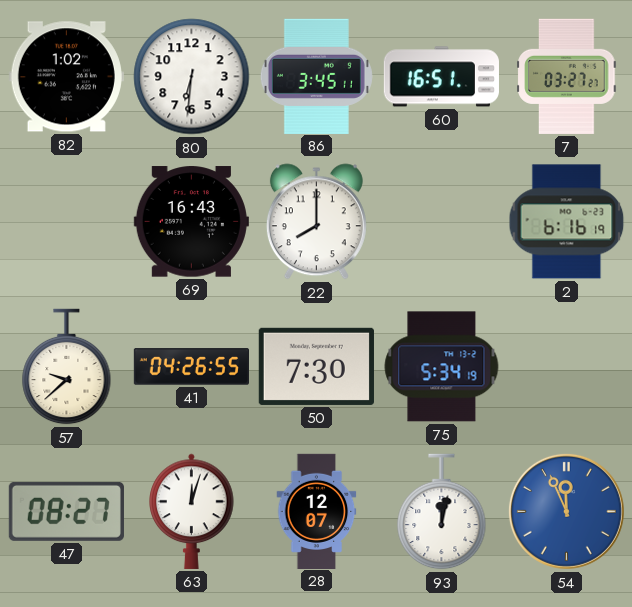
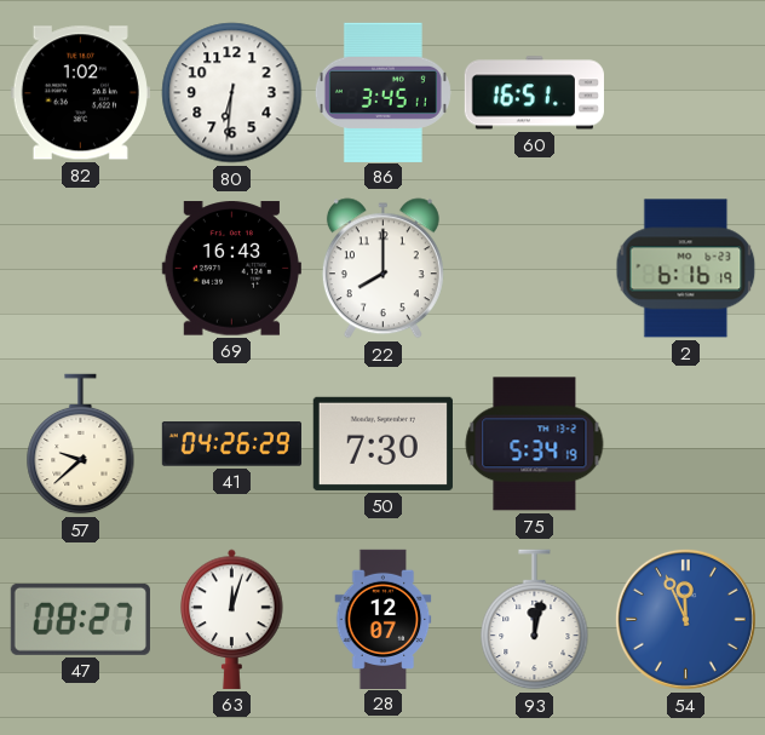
7: 03:27 -> none
41: 04:26:55 -> 04:26:29
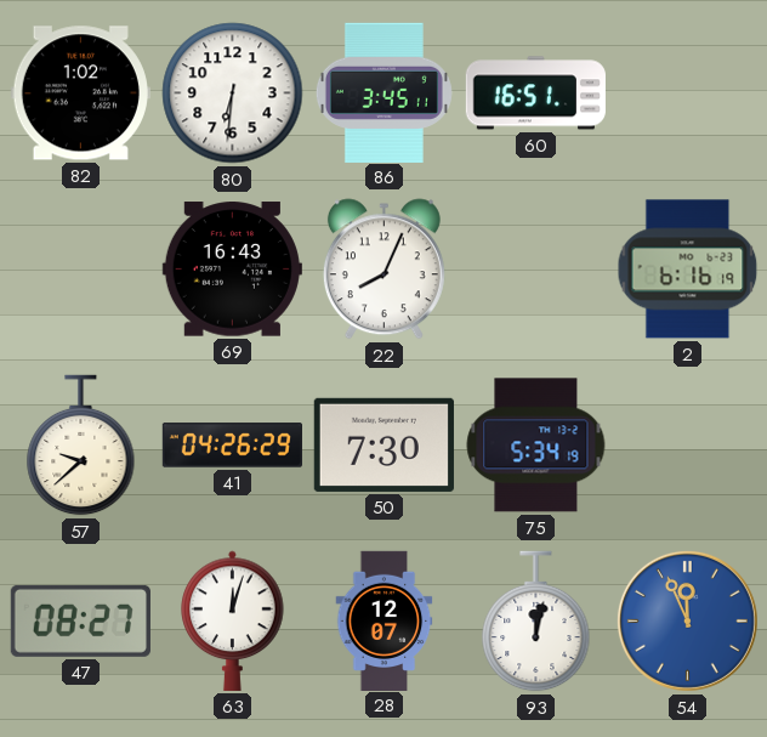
22: 8:00 -> 8:04
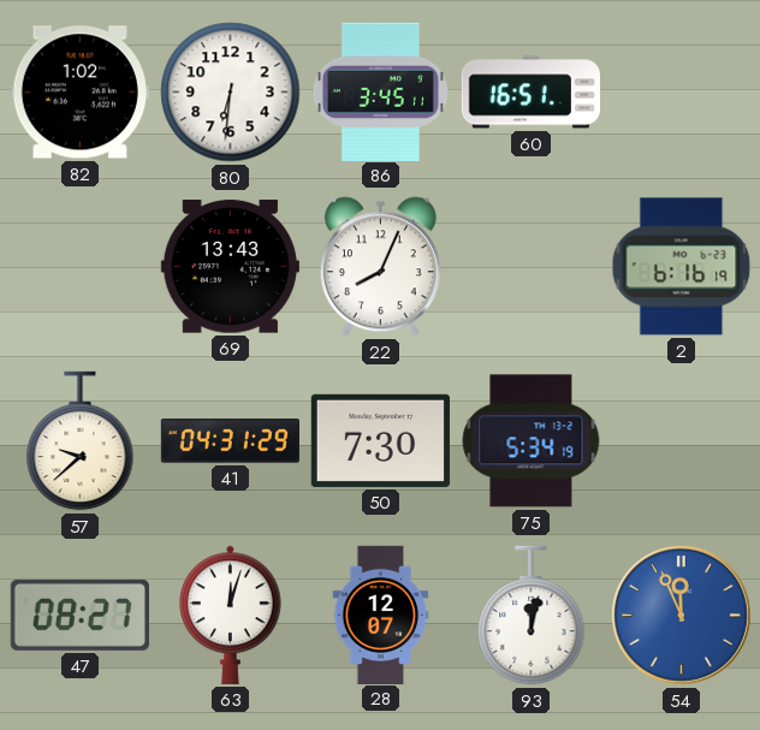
69: 16:43 -> 13:43
41: 04:26 -> 04:31
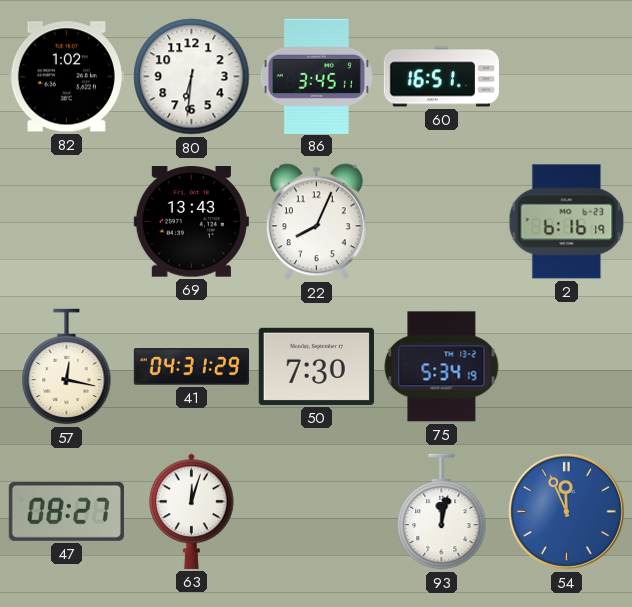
57: 9:38 -> 12:17
28: 12:07 -> none
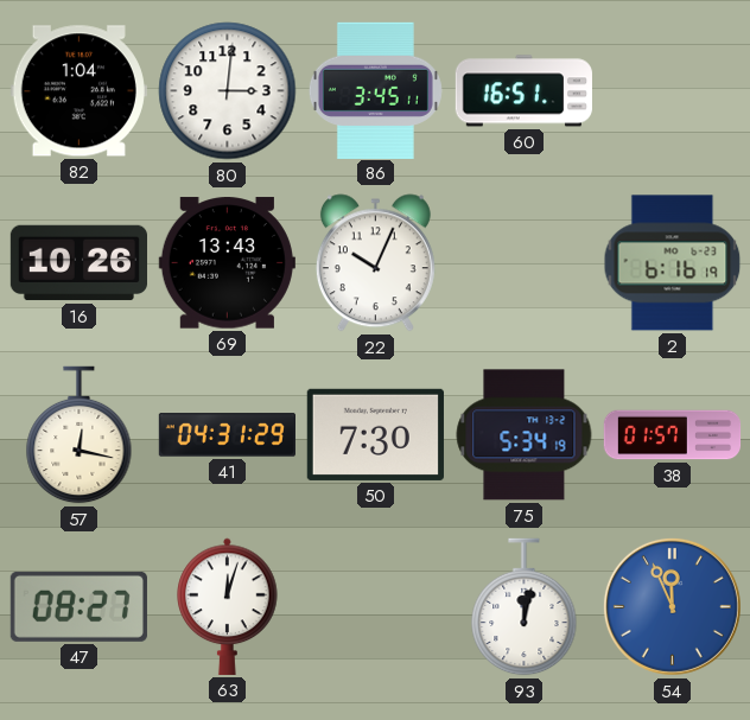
82: 1:02 -> 1:04
80: 6:31 -> 3:01
16: none -> 10:26
22: 8:04 -> 10:04
38: none -> 01:57
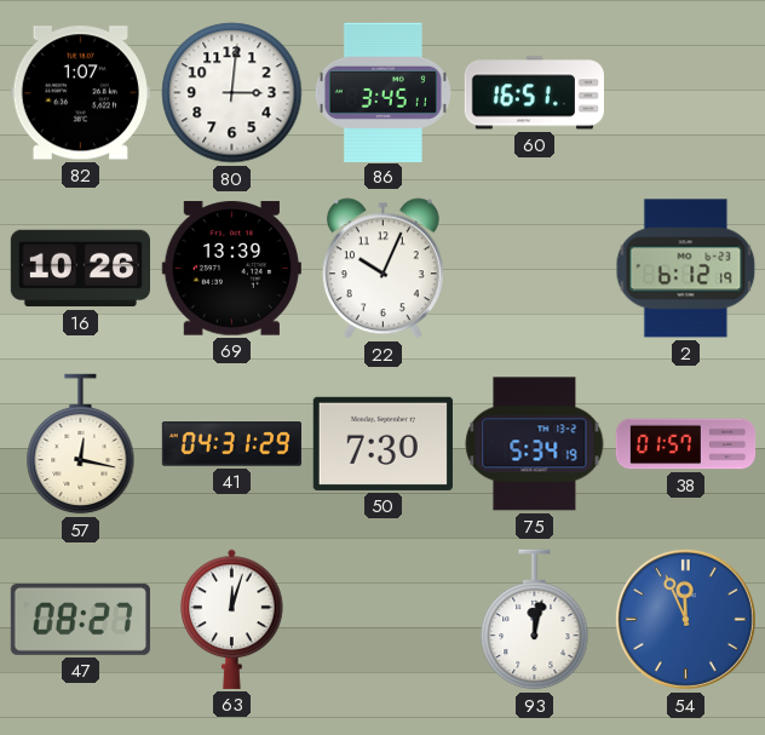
82: 1:04 -> 1:07
69: 13:43 -> 13:39
2: 6:16 -> 6:12
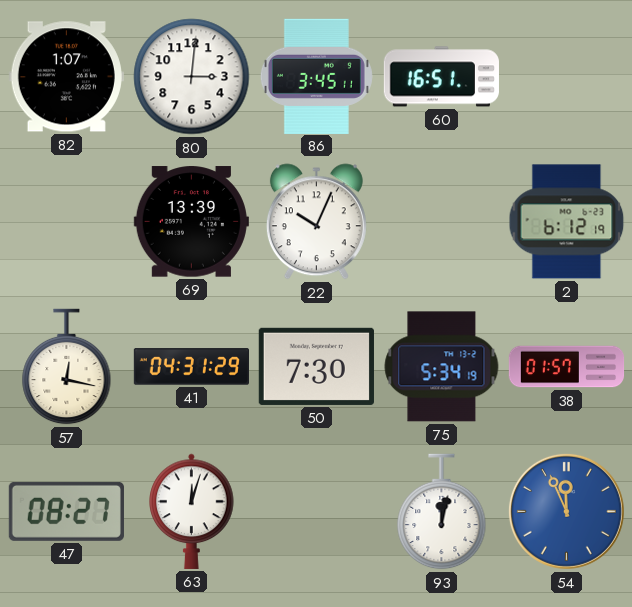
16: 10:26 -> none
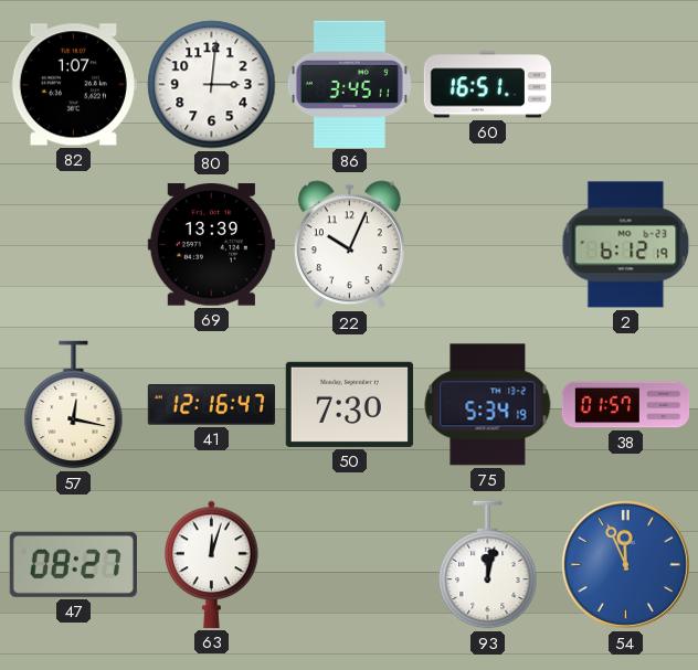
41: 04:31 -> 12:16
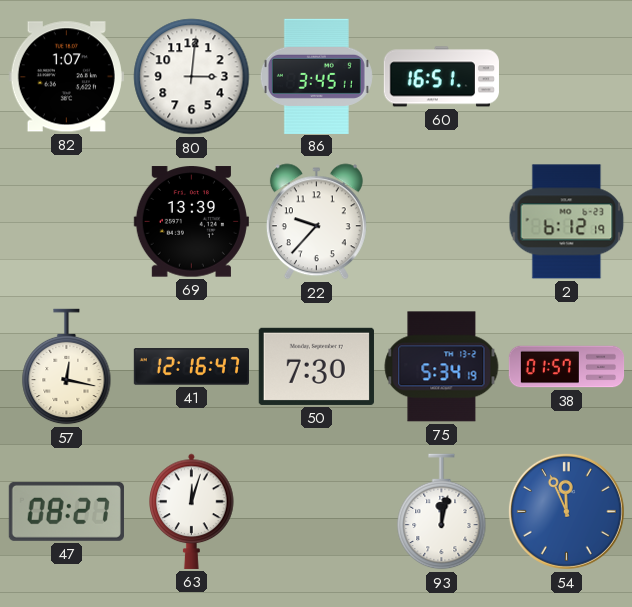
22: 10:04 -> 9:37
